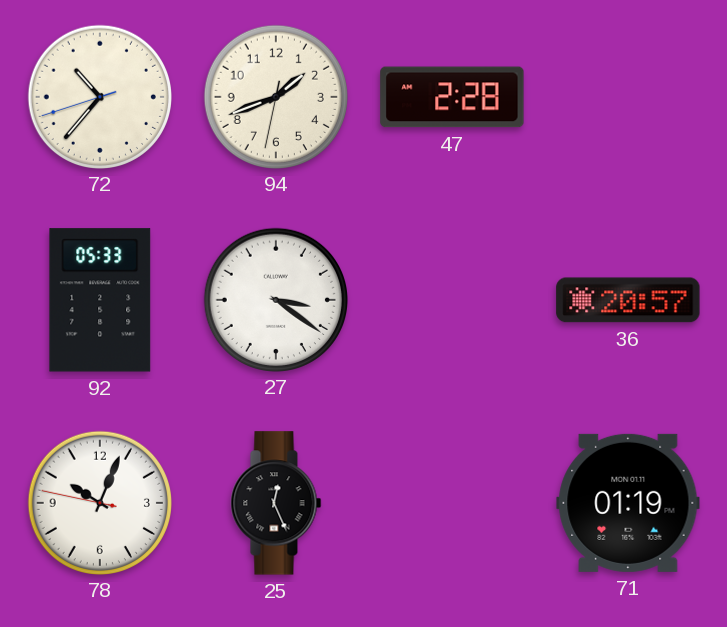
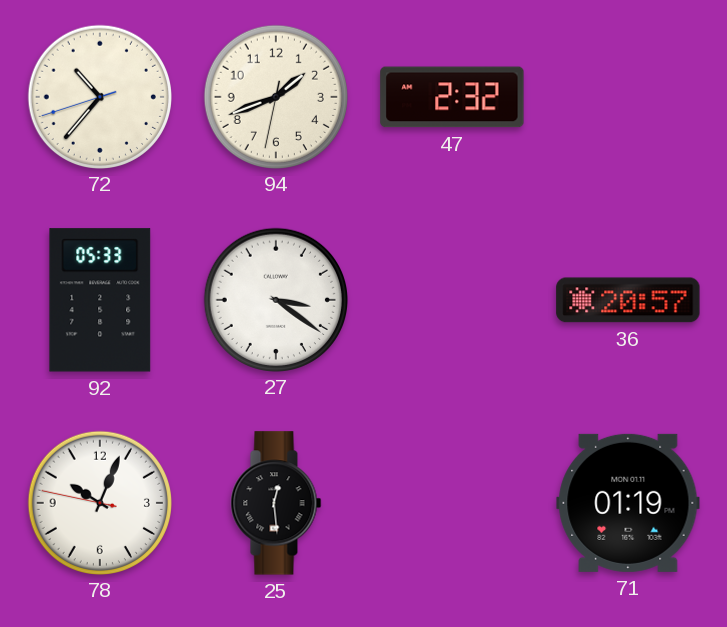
47: 2:28 -> 2:32
25: 12:26 -> 12:29
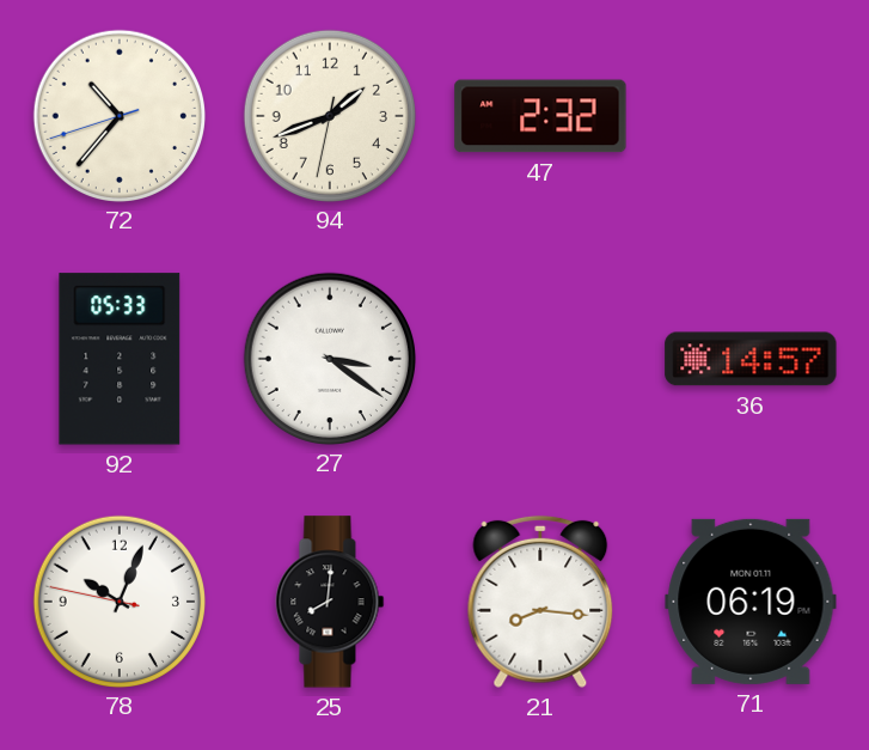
36: 20:57 -> 14:57
25: 12:29 -> 8:01
21: none -> 8:16
71: 01:19 -> 06:19
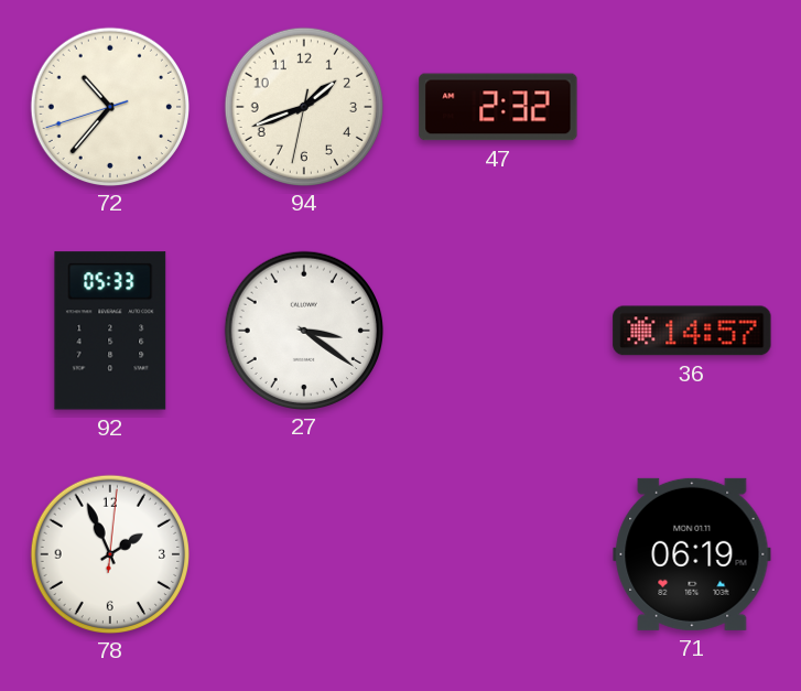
78: 10:03 -> 1:56
25: 8:01 -> none
21: 8:16 -> none
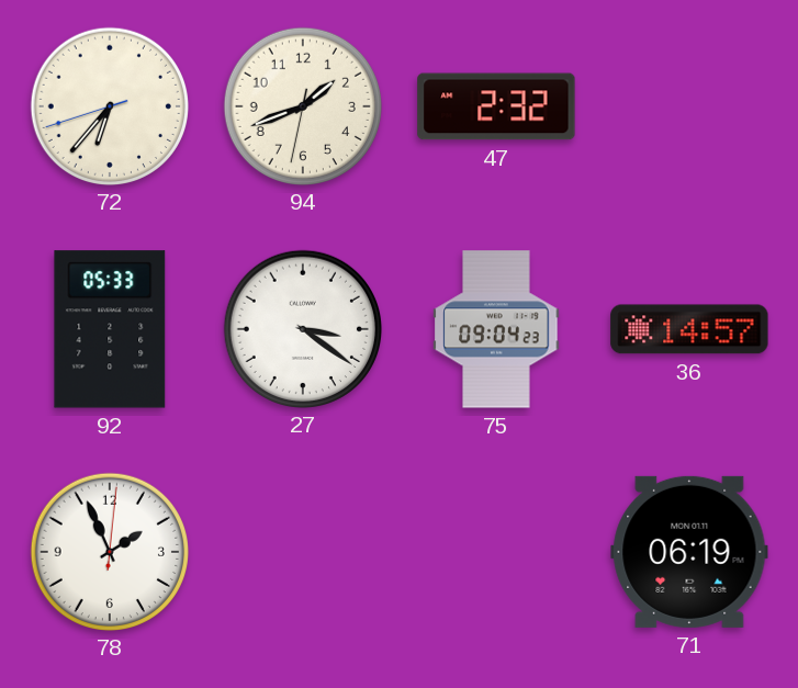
72: 10:36 -> 6:36
75: none -> 09:04
